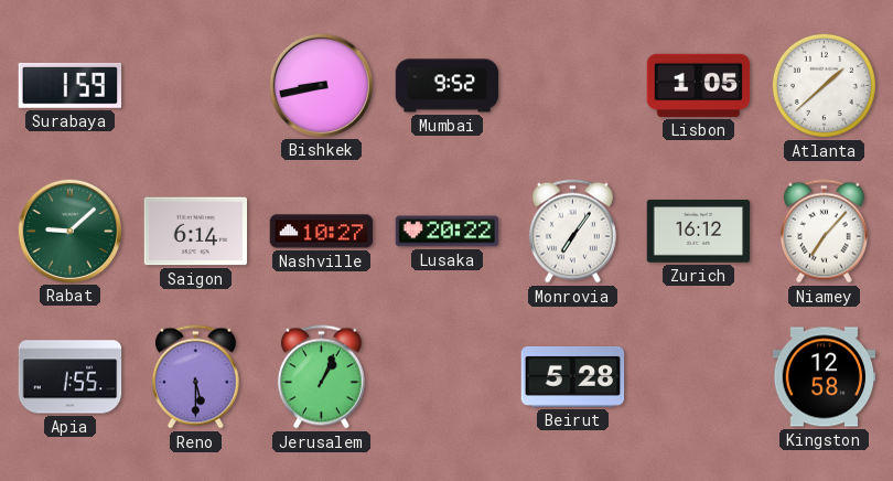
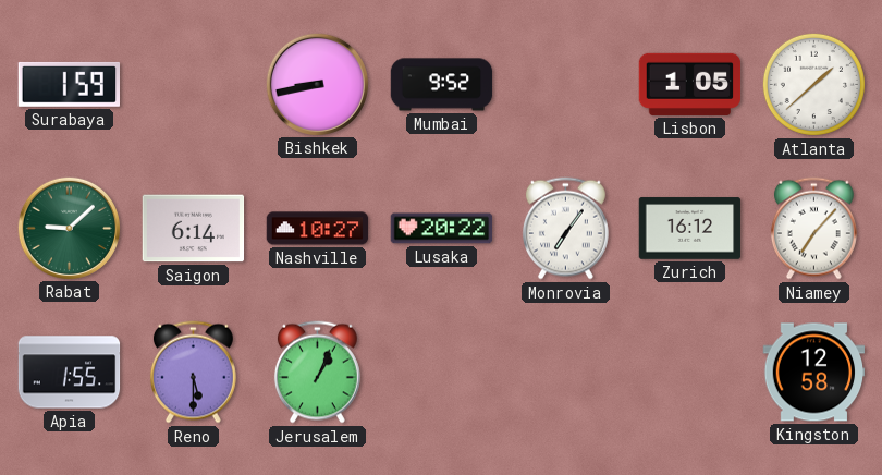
Beirut: 5:28 -> none
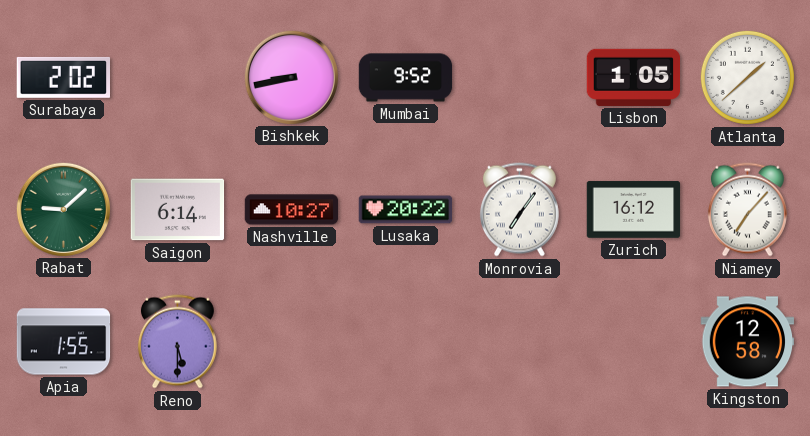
Surabaya: 1:59 -> 2:02
Jerusalem: 1:04 -> none
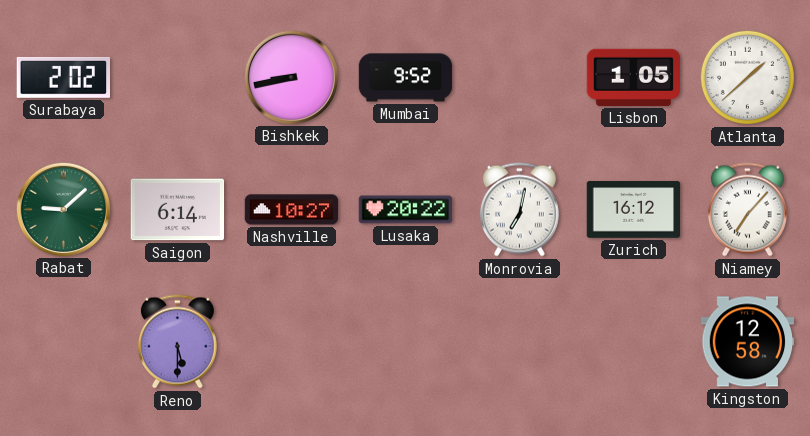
Monrovia: 7:06 -> 7:02
Apia: 1:55 -> none
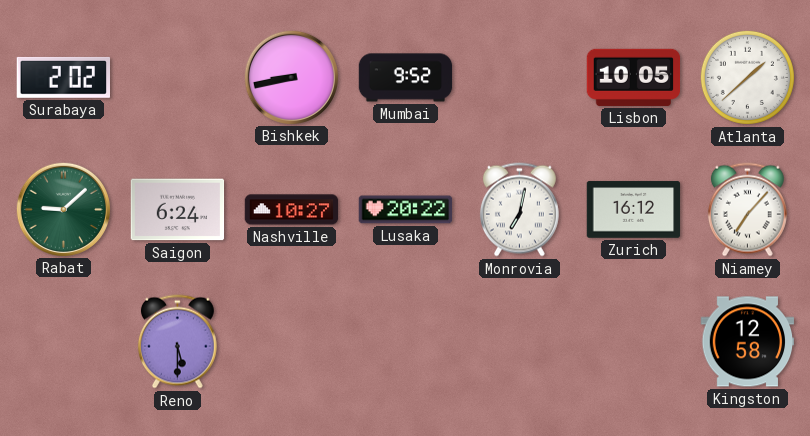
Lisbon: 1:05 -> 10:05
Saigon: 6:14 -> 6:24
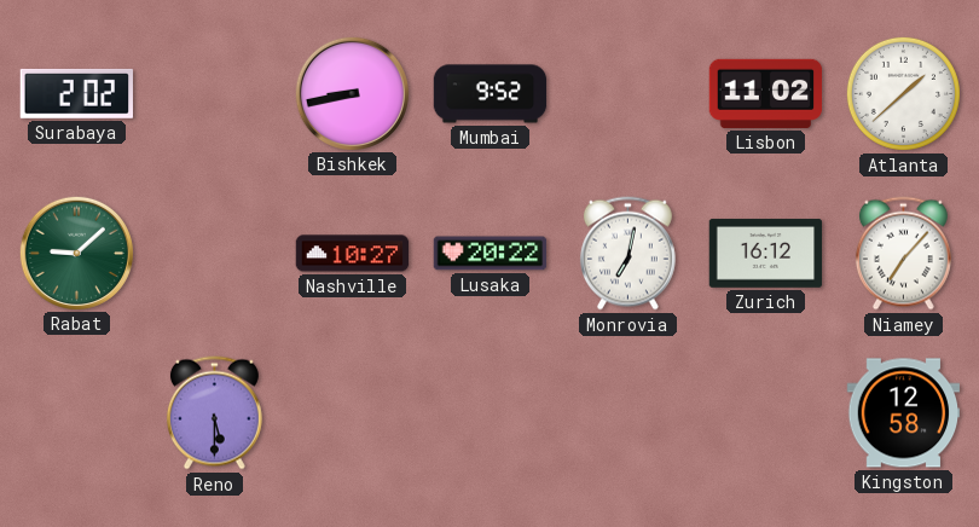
Lisbon: 10:05 -> 11:02
Saigon: 6:24 -> none
